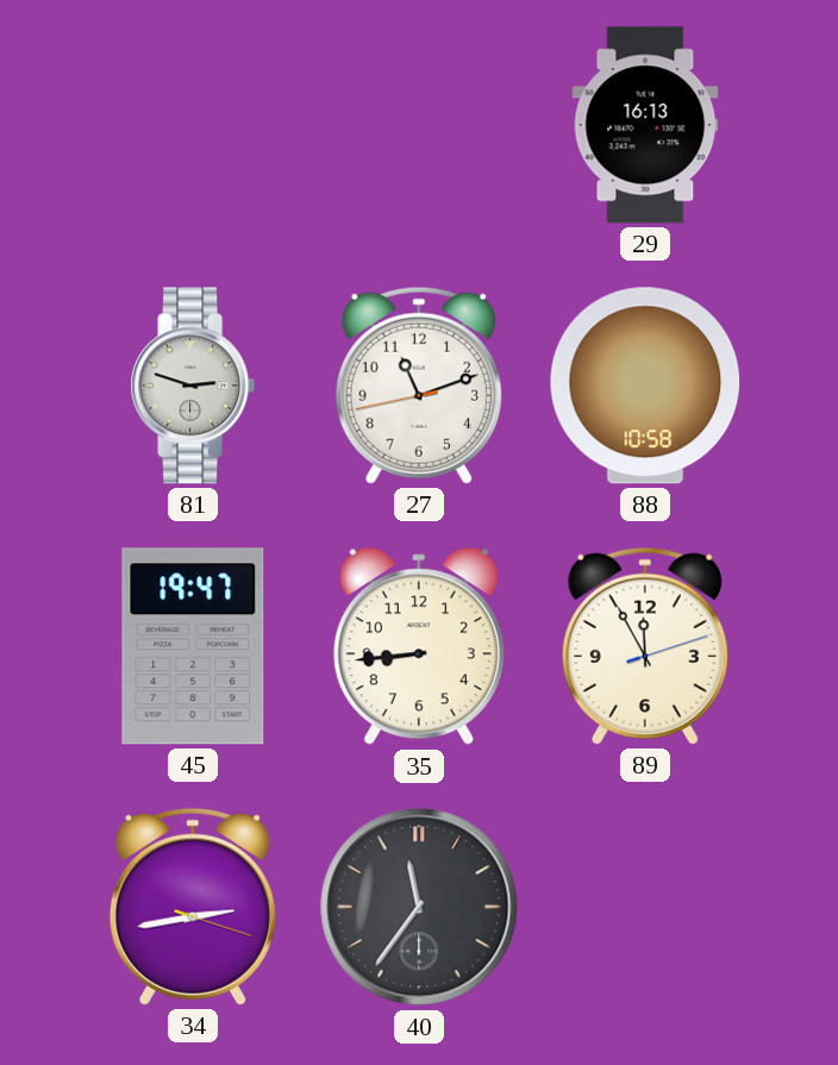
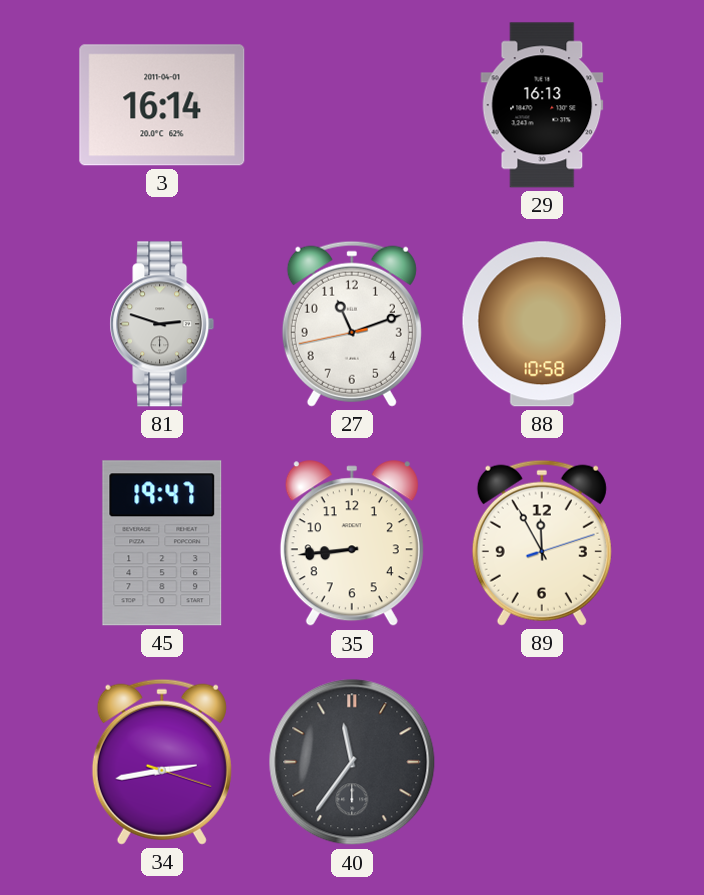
3: none -> 16:14
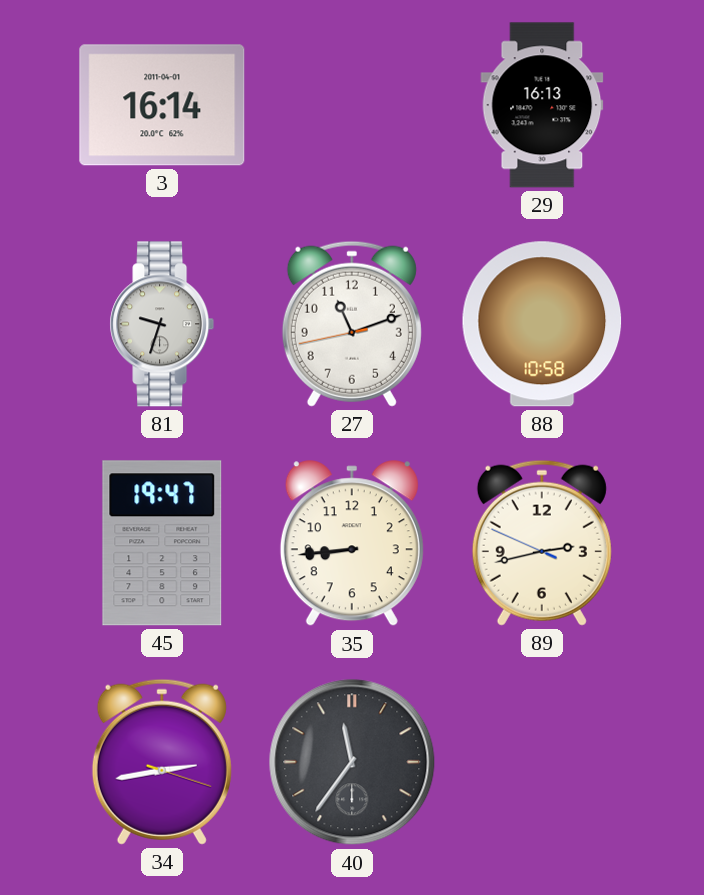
81: 2:48 -> 9:33
89: 11:55 -> 2:42
